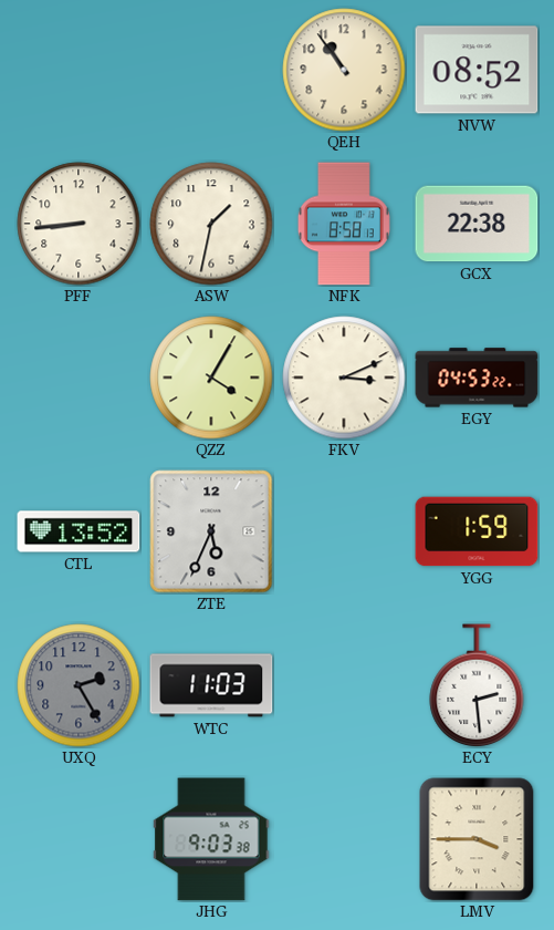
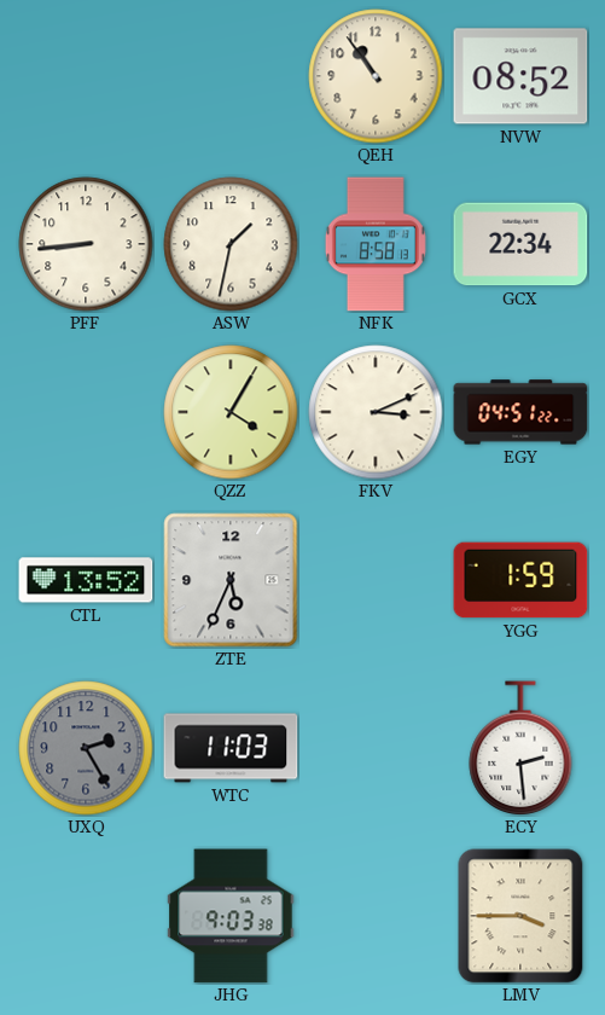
GCX: 22:38 -> 22:34
EGY: 04:53 -> 04:51
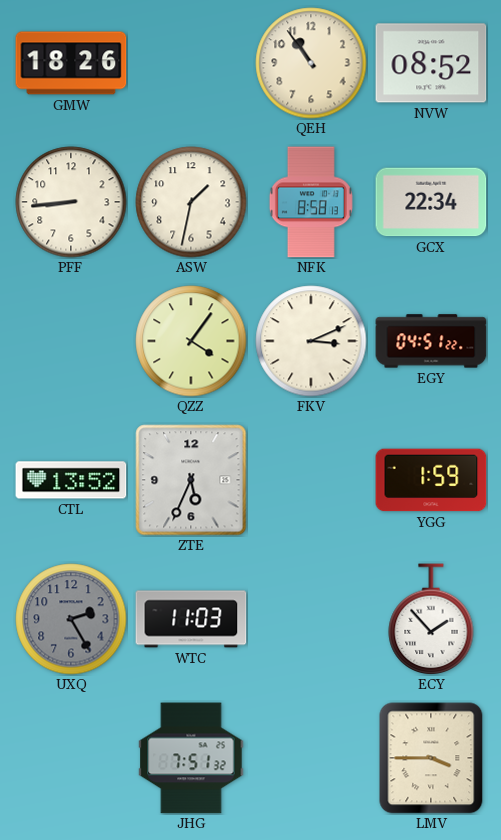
GMW: none -> 18:26
QZZ: 4:05 -> 4:06
ECY: 2:29 -> 1:53
JHG: 9:03 -> 7:51
